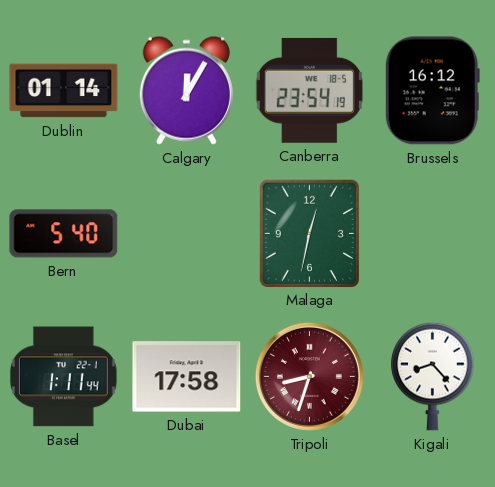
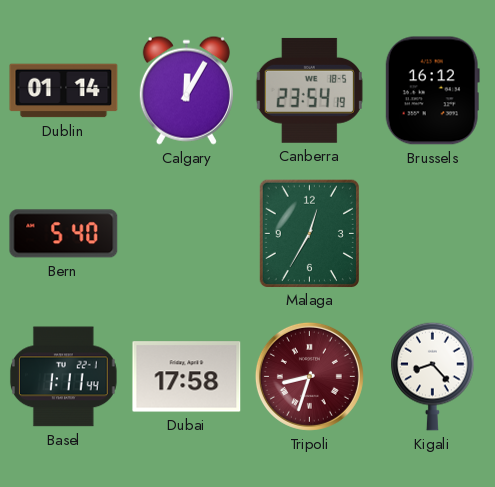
Malaga: 12:32 -> 12:35
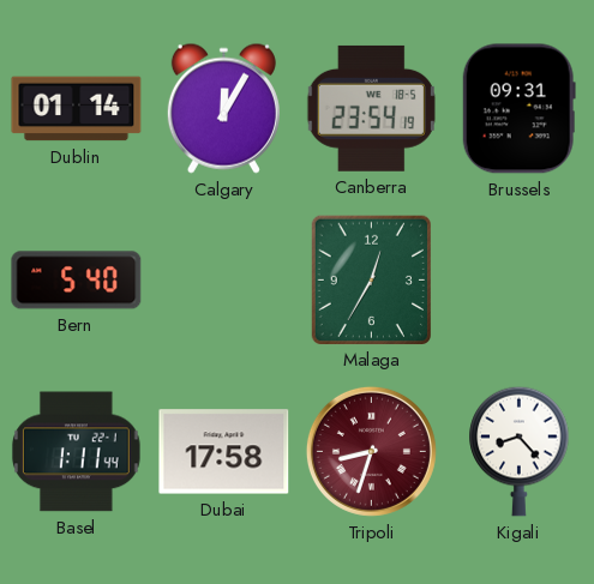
Brussels: 16:12 -> 09:31
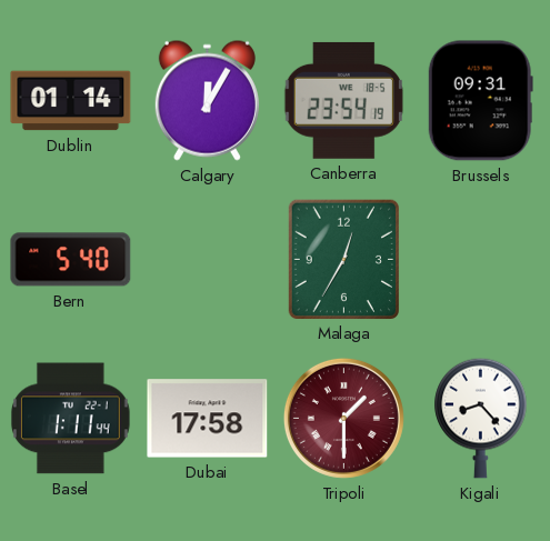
Tripoli: 8:33 -> 1:30
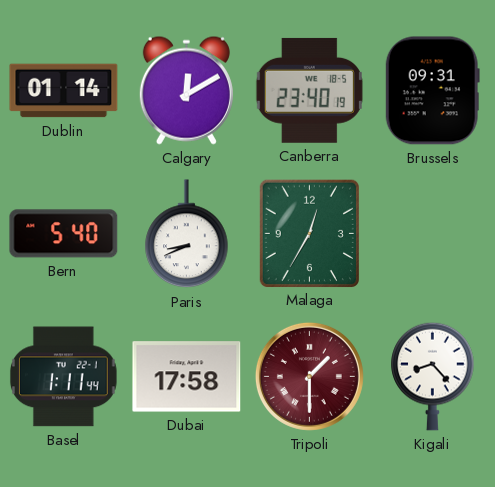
Calgary: 12:05 -> 12:10
Canberra: 23:54 -> 23:40
Paris: none -> 8:41
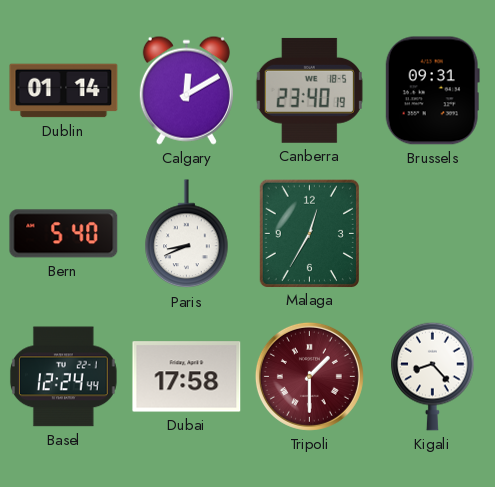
Basel: 1:11 -> 12:24
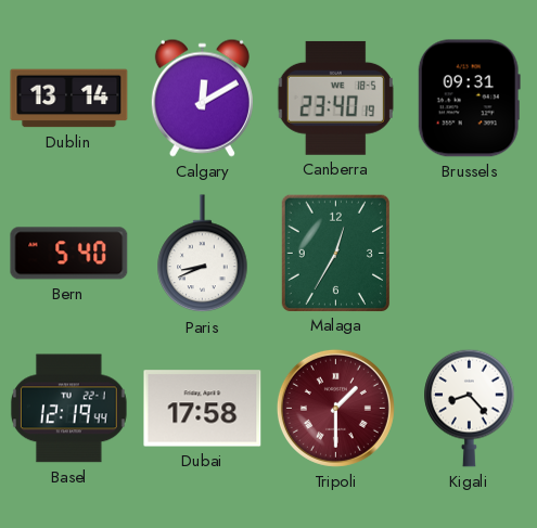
Dublin: 01:14 -> 13:14
Basel: 12:24 -> 12:19
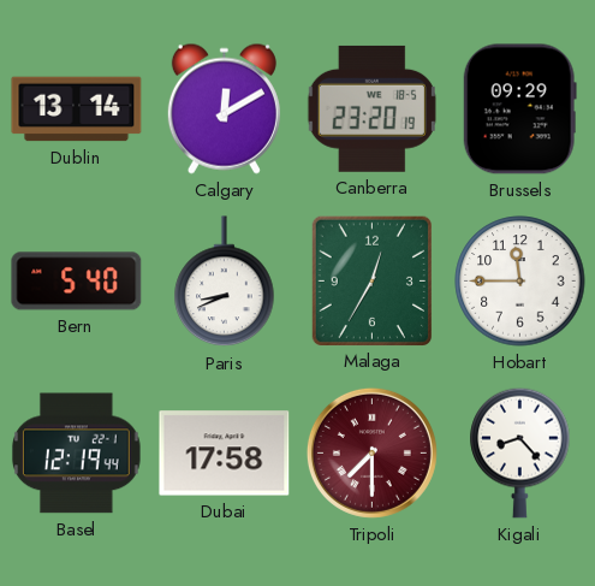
Canberra: 23:40 -> 23:20
Brussels: 09:31 -> 09:29
Hobart: none -> 11:45
Tripoli: 1:30 -> 7:30
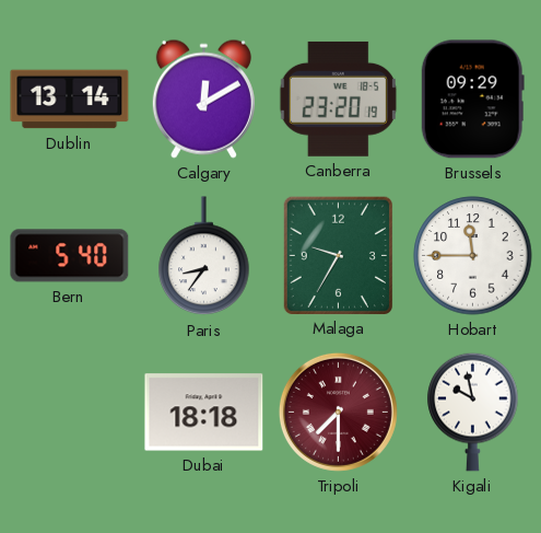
Paris: 8:41 -> 8:36
Malaga: 12:35 -> 9:35
Basel: 12:19 -> none
Dubai: 17:58 -> 18:18
Kigali: 8:23 -> 9:58
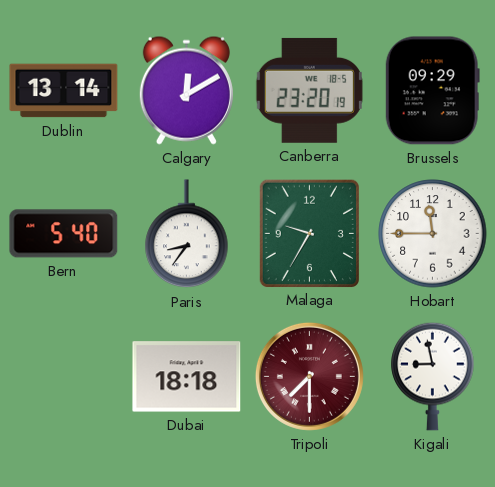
Kigali: 9:58 -> 8:58
